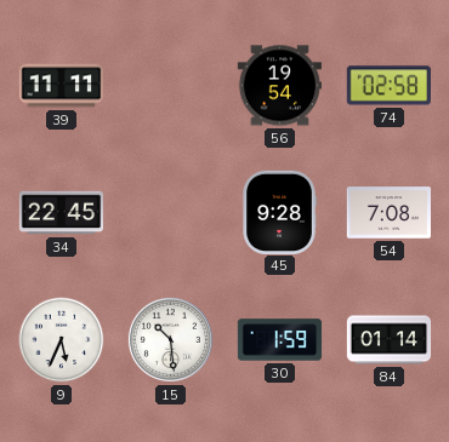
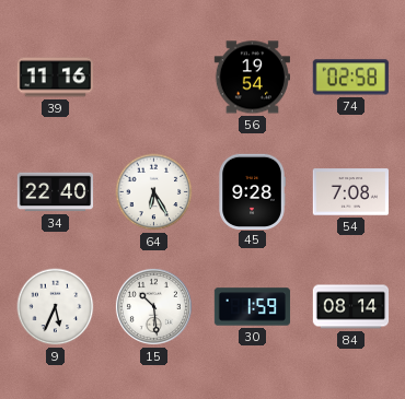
39: 11:11 -> 11:16
34: 22:45 -> 22:40
64: none -> 6:25
84: 01:14 -> 08:14
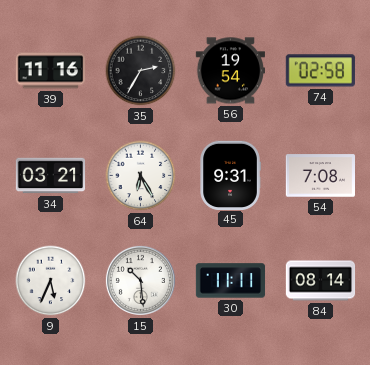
35: none -> 2:35
34: 22:40 -> 03:21
45: 9:28 -> 9:31
30: 1:59 -> 11:11
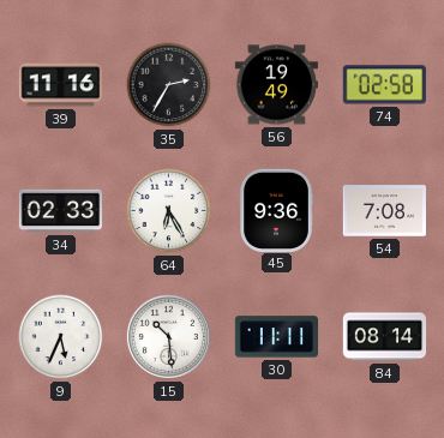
56: 19:54 -> 19:49
34: 03:21 -> 02:33
45: 9:31 -> 9:36
